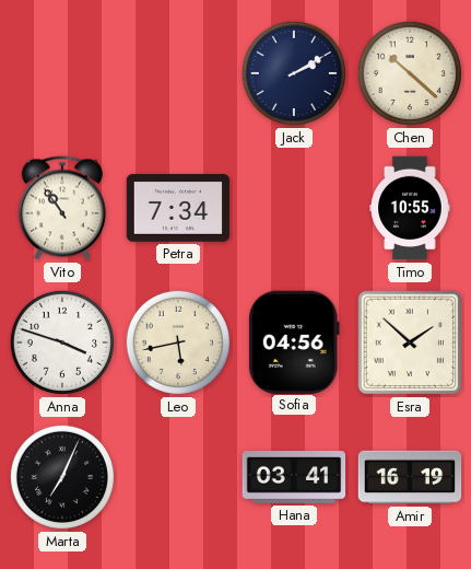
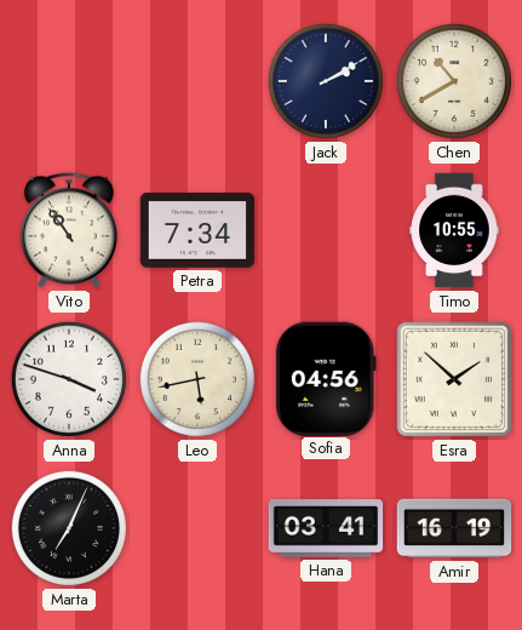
Chen: 10:22 -> 10:40
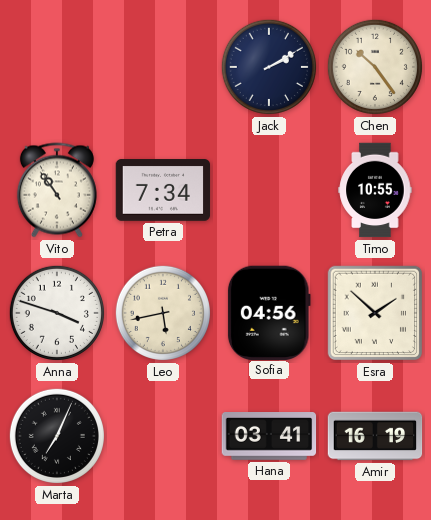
Chen: 10:40 -> 10:24
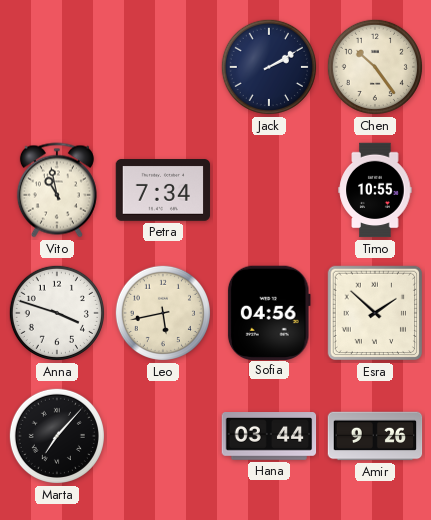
Vito: 10:54 -> 10:58
Marta: 7:04 -> 7:07
Hana: 03:41 -> 03:44
Amir: 16:19 -> 9:26
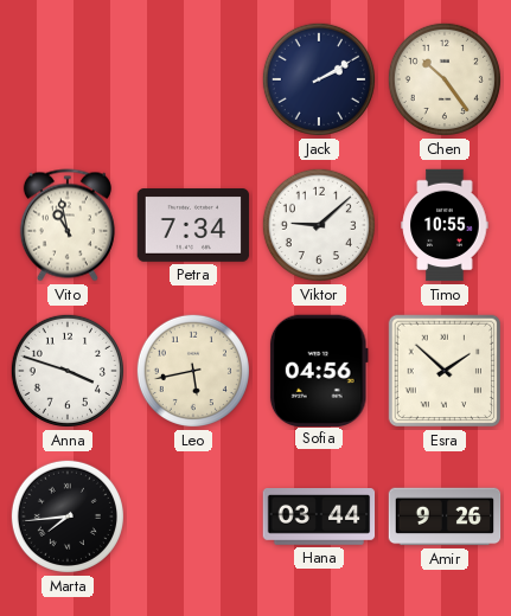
Viktor: none -> 9:08
Marta: 7:07 -> 7:44
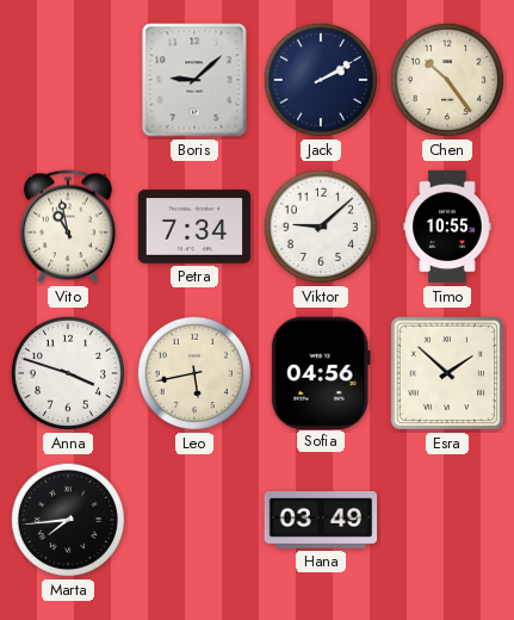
Boris: none -> 9:08
Hana: 03:44 -> 03:49
Amir: 9:26 -> none
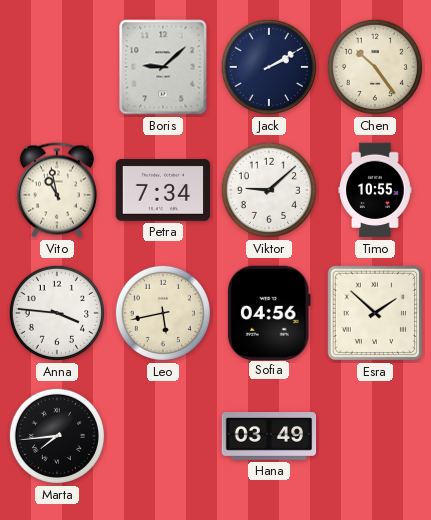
Anna: 3:48 -> 3:46
